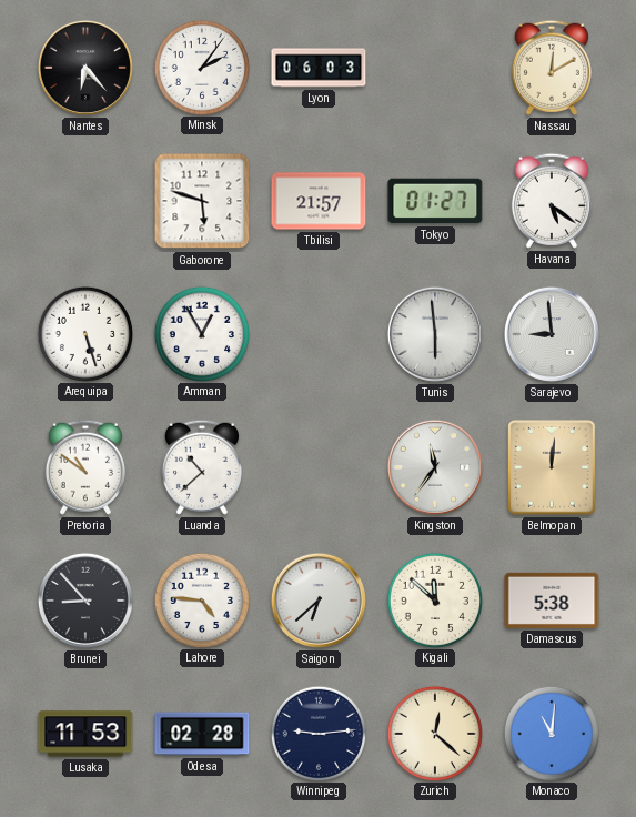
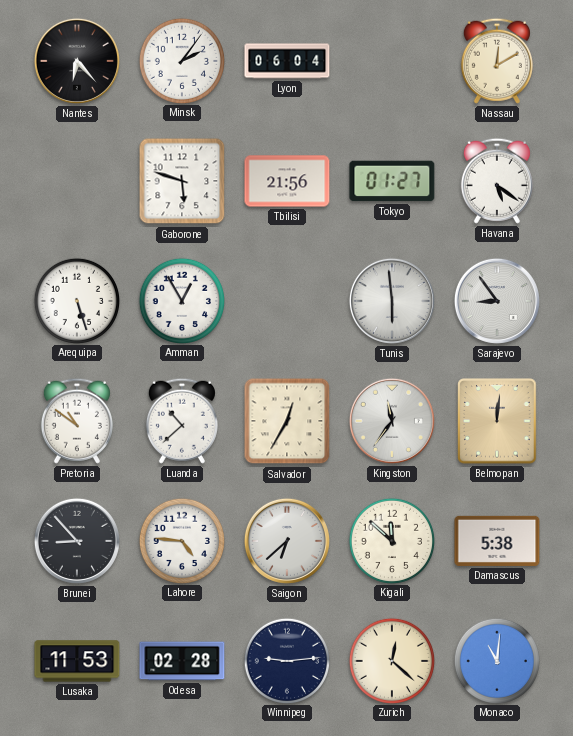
Lyon: 06:03 -> 06:04
Tbilisi: 21:57 -> 21:56
Sarajevo: 8:59 -> 8:54
Salvador: none -> 12:35
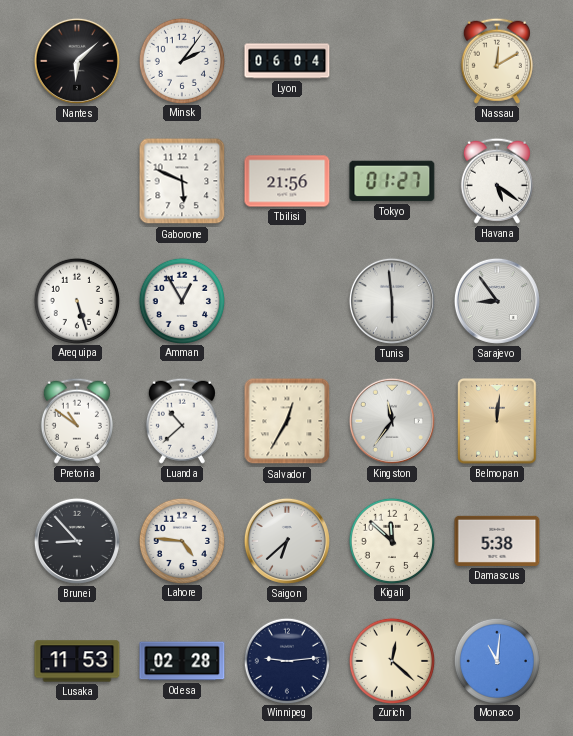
Nantes: 6:23 -> 6:08
Gaborone: 5:48 -> 5:49
